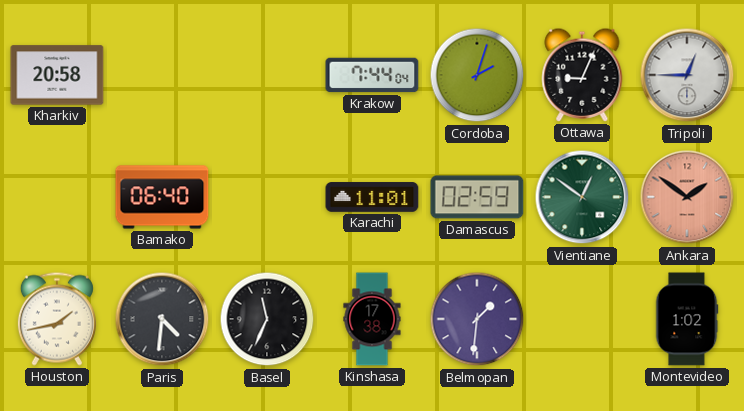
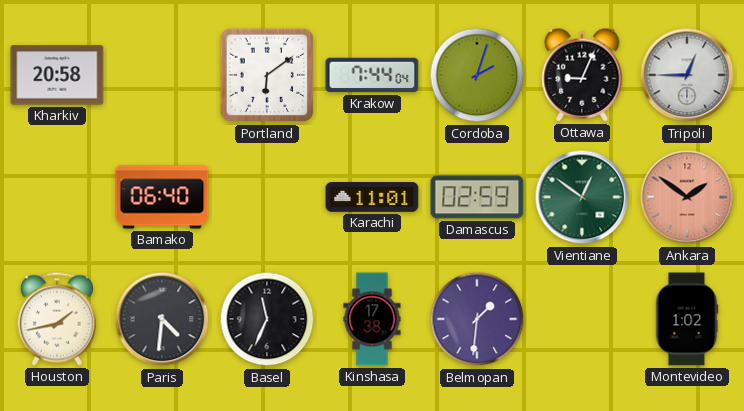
Portland: none -> 6:09
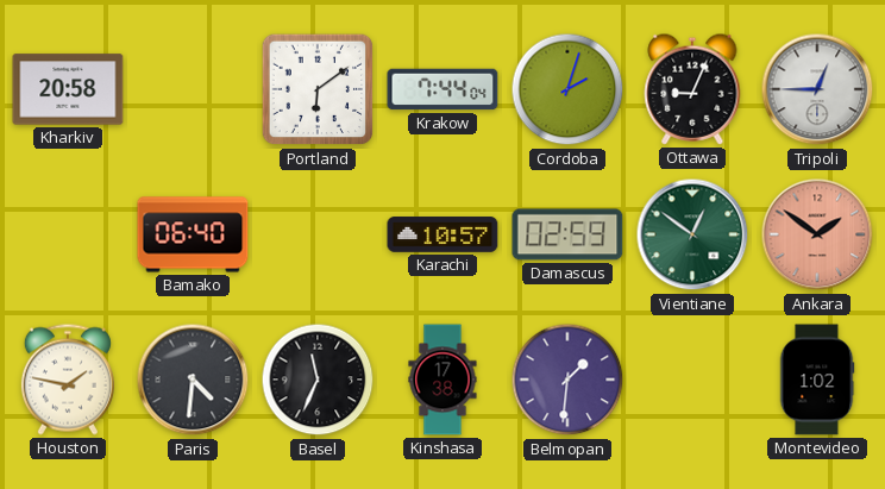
Karachi: 11:01 -> 10:57
Houston: 1:43 -> 1:47
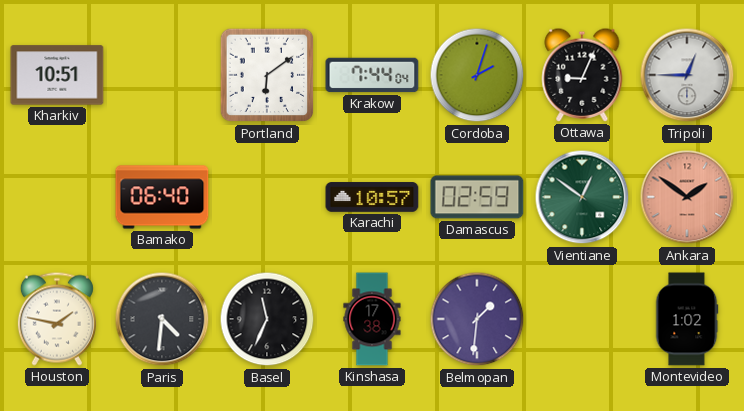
Kharkiv: 20:58 -> 10:51
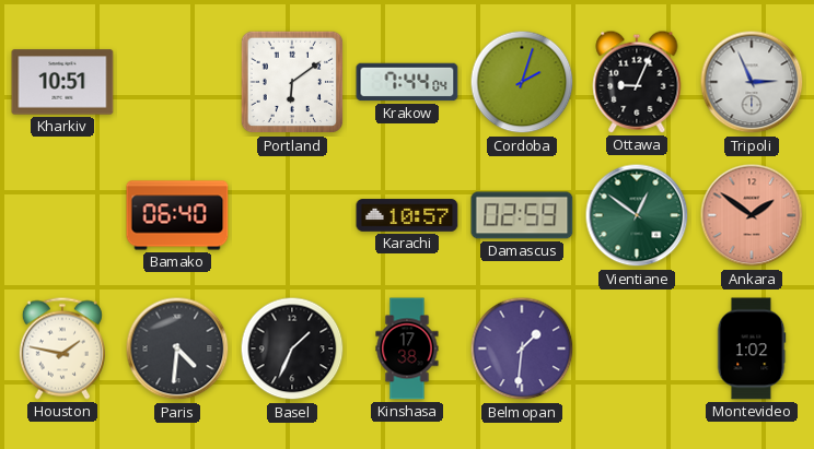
Tripoli: 12:45 -> 2:56
Basel: 11:34 -> 1:34
